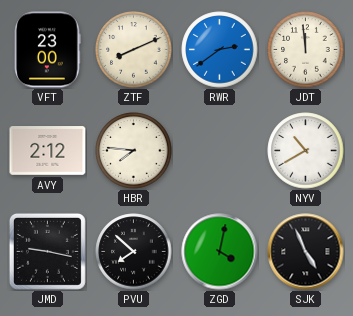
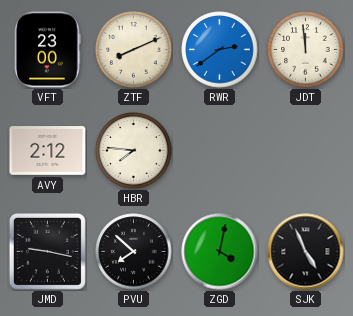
NYV: 10:40 -> none
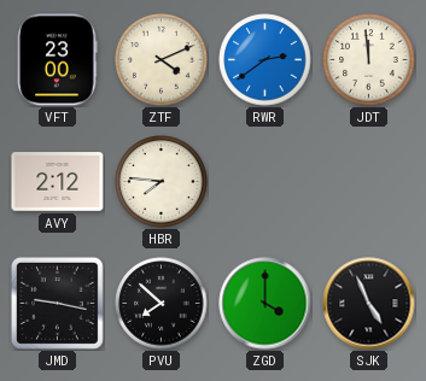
ZTF: 8:11 -> 4:11
ZGD: 4:02 -> 4:00
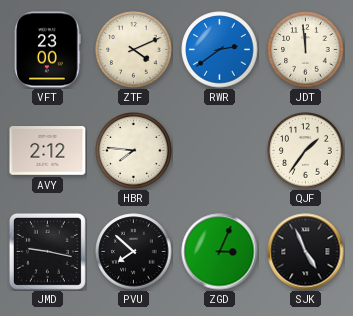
QJF: none -> 1:36
ZGD: 4:00 -> 3:04
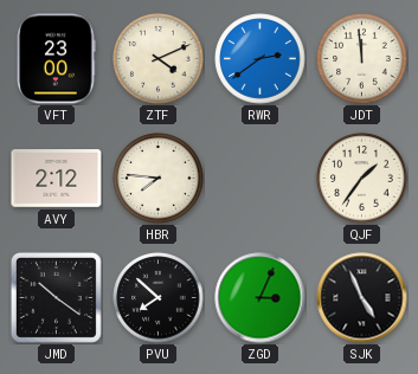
JMD: 9:17 -> 10:21
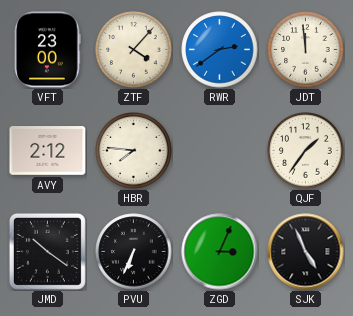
ZTF: 4:11 -> 4:07
PVU: 7:52 -> 6:34
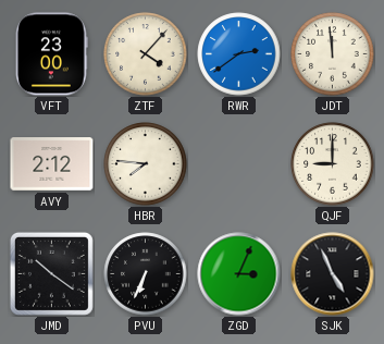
QJF: 1:36 -> 9:00
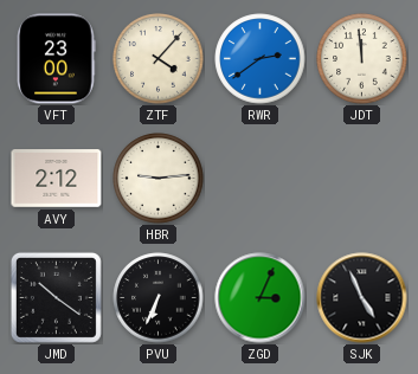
HBR: 7:46 -> 9:14
QJF: 9:00 -> none
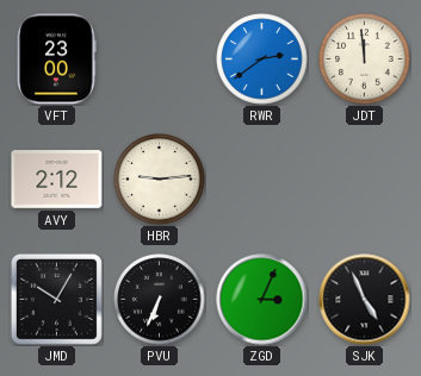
ZTF: 4:07 -> none
JMD: 10:21 -> 10:05
